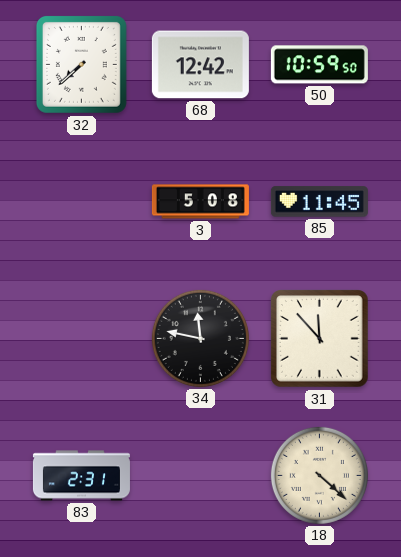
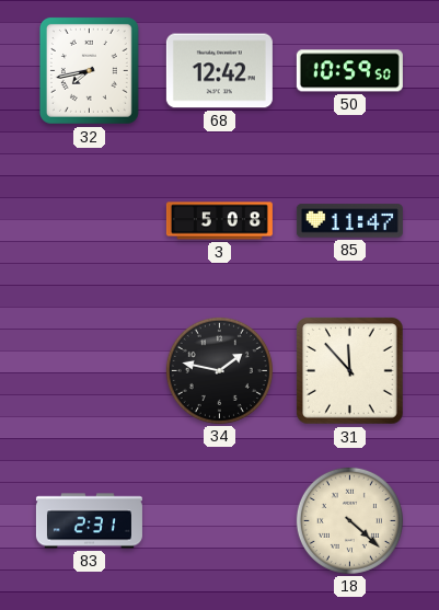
32: 7:38 -> 7:43
85: 11:45 -> 11:47
34: 11:47 -> 1:47
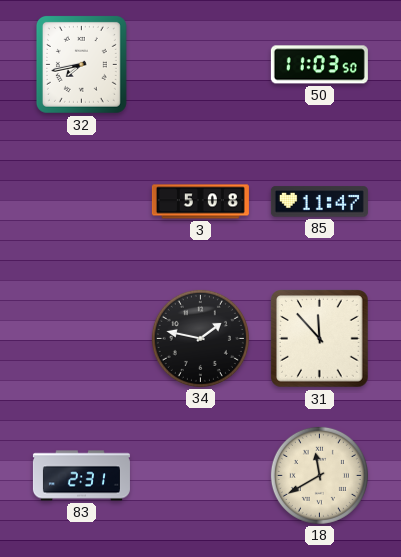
68: 12:42 -> none
50: 10:59 -> 11:03
18: 4:22 -> 11:40
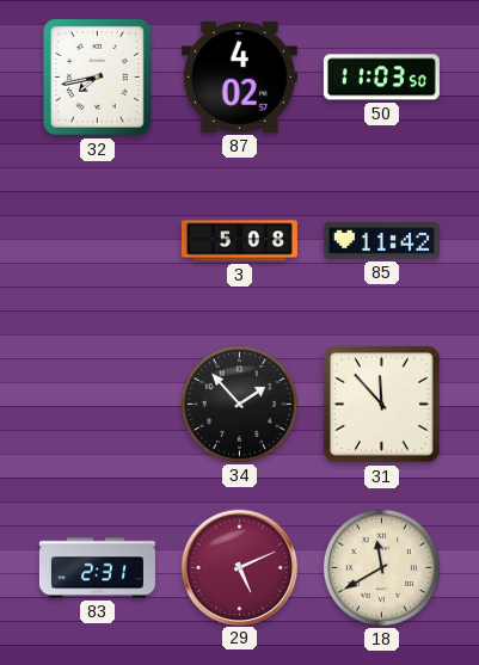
87: none -> 4:02
85: 11:47 -> 11:42
34: 1:47 -> 1:53
29: none -> 5:11
